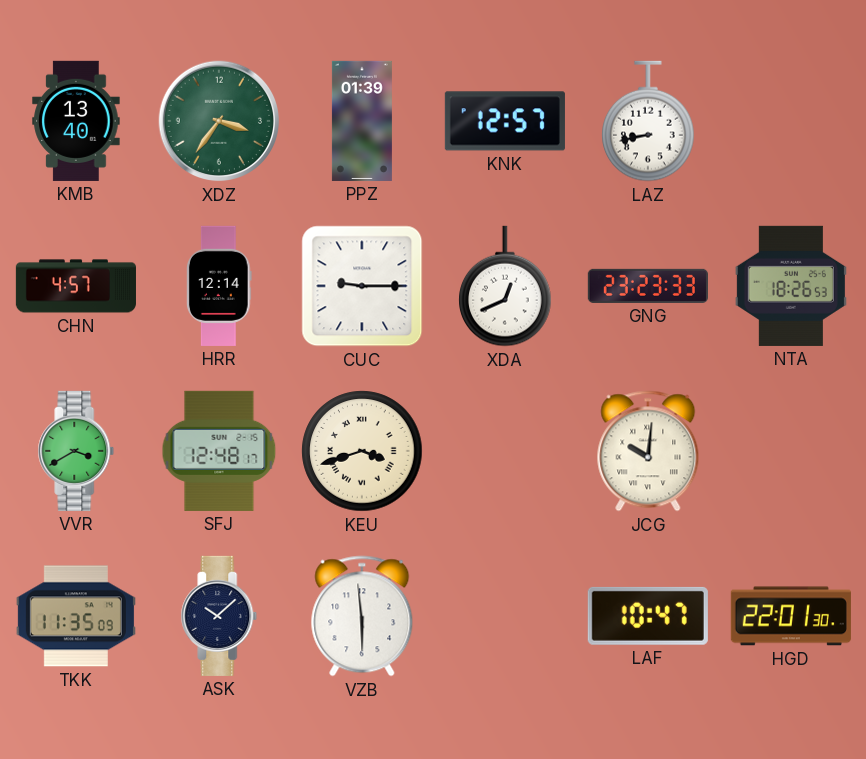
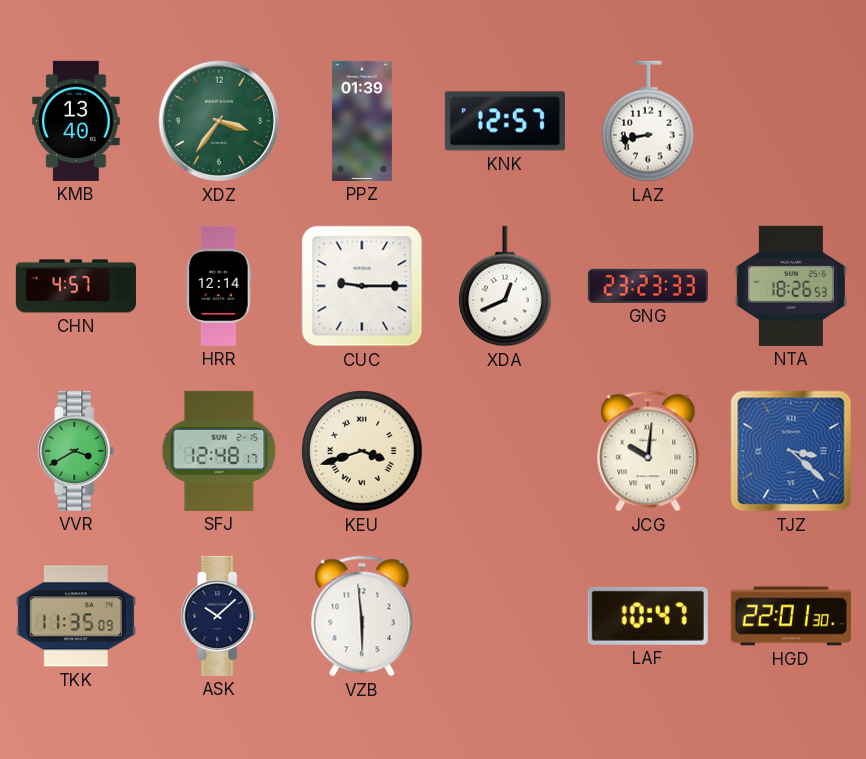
TJZ: none -> 3:22
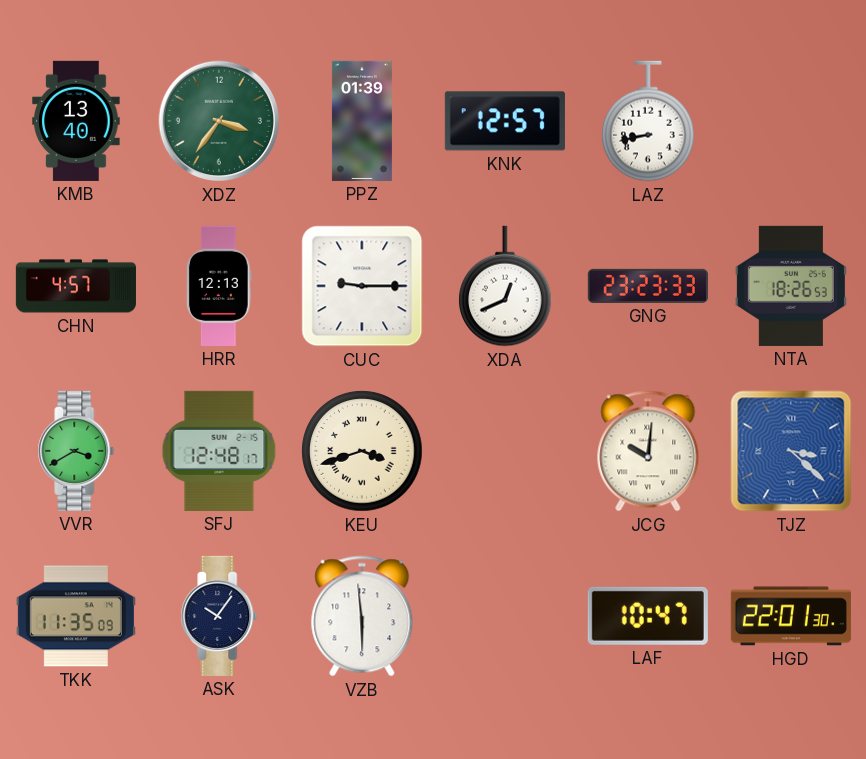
HRR: 12:14 -> 12:13
ASK: 10:08 -> 10:06
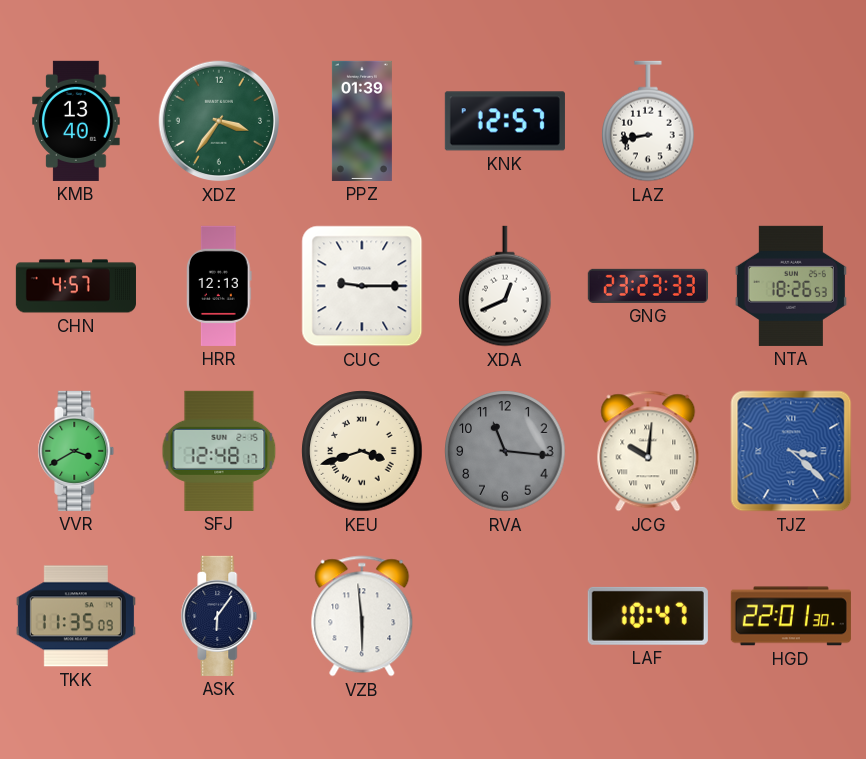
RVA: none -> 11:16
ASK: 10:06 -> 6:06
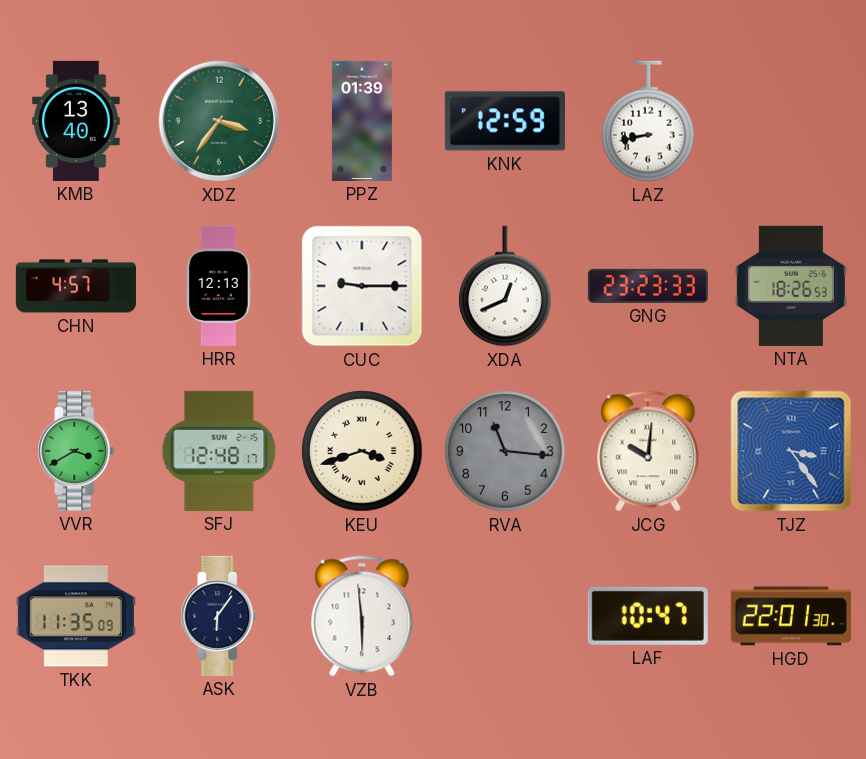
KNK: 12:57 -> 12:59
TJZ: 3:22 -> 3:24
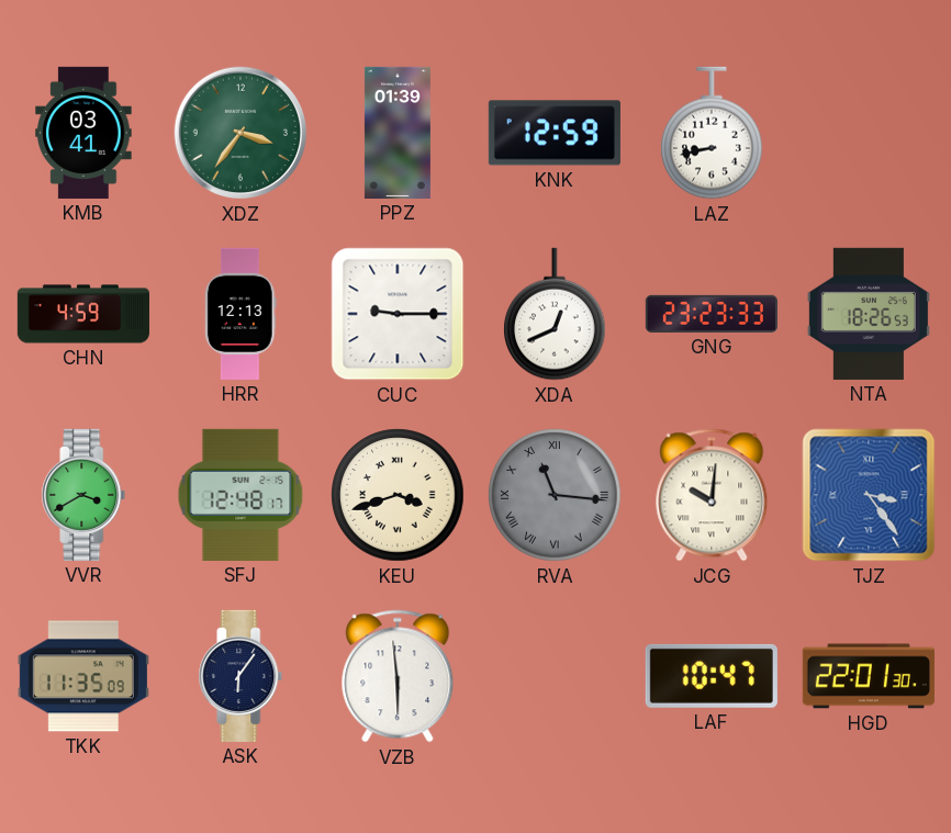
KMB: 13:40 -> 03:41
CHN: 4:57 -> 4:59
RVA numerals: Arabic -> Roman
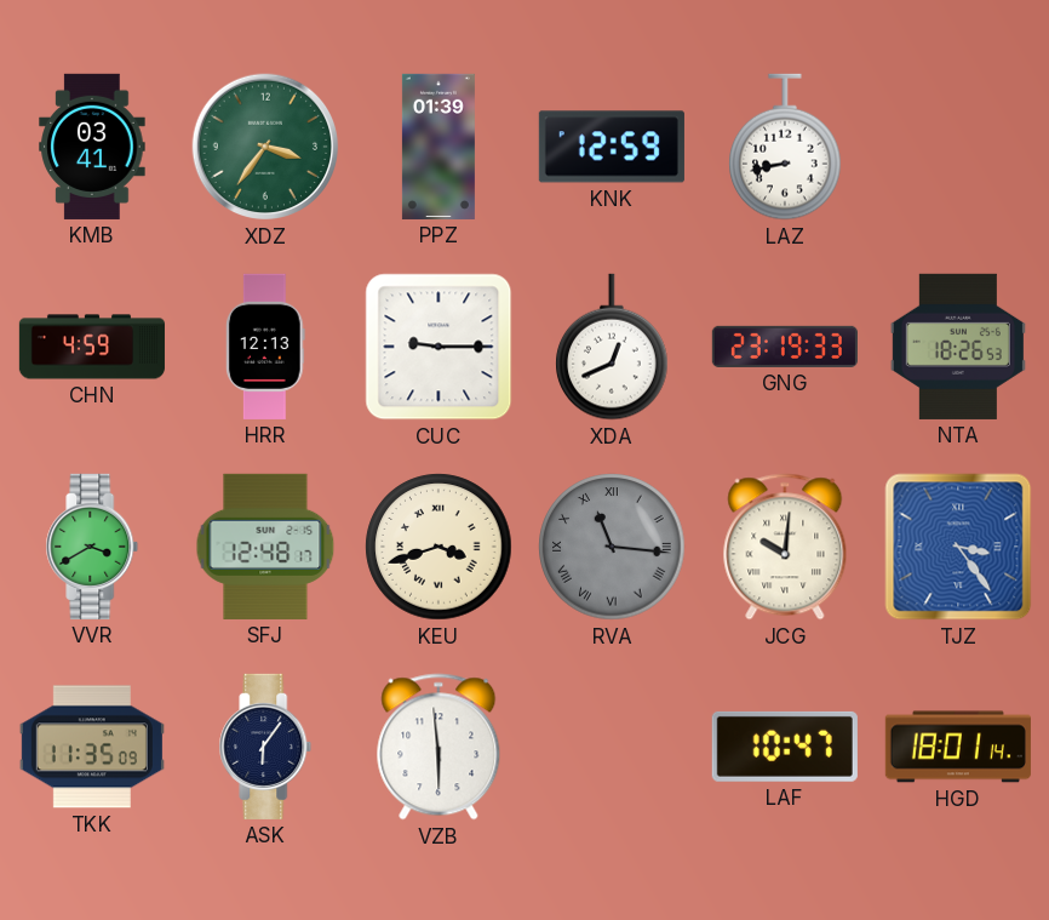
GNG: 23:23 -> 23:19
HGD: 22:01 -> 18:01
